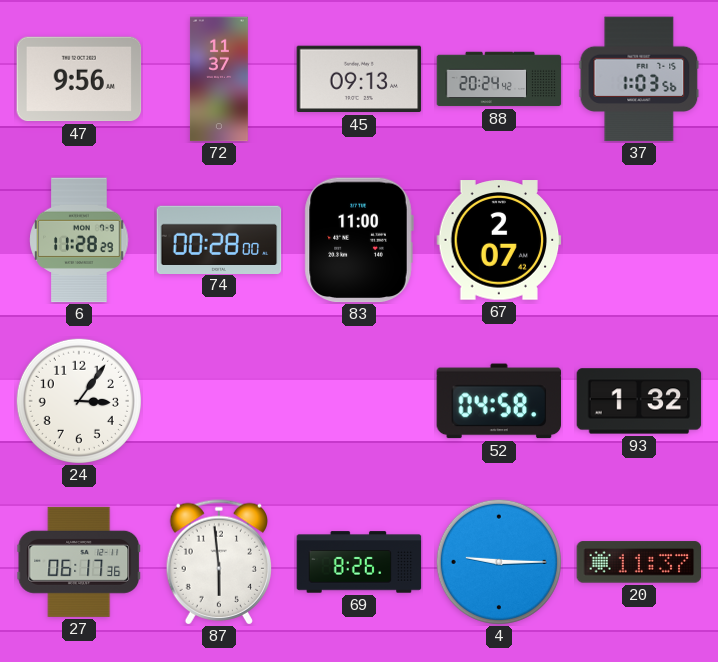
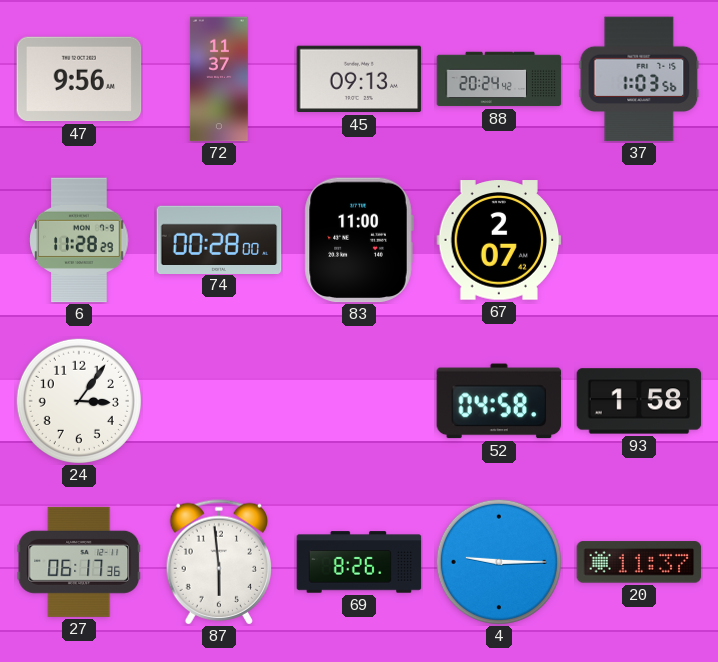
93: 1:32 -> 1:58
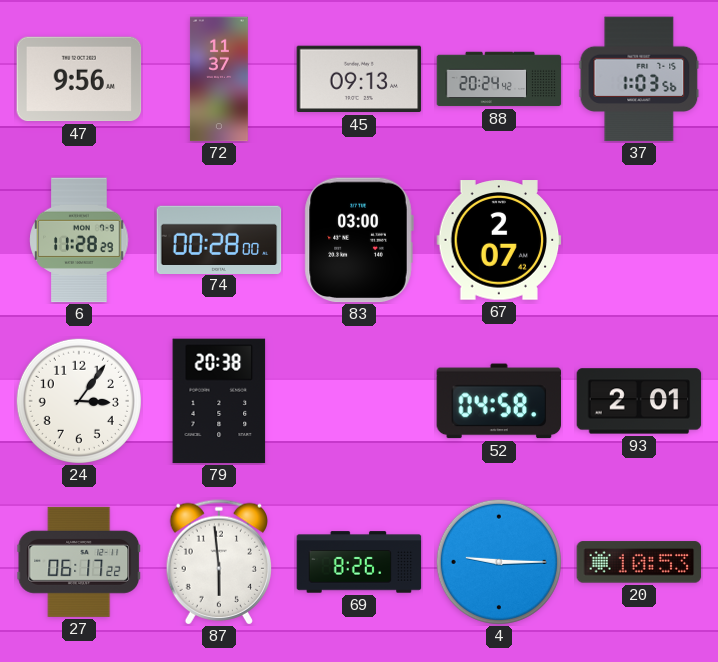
83: 11:00 -> 03:00
79: none -> 20:38
93: 1:58 -> 2:01
27: 06:17:36 -> 06:17:22
20: 11:37 -> 10:53
